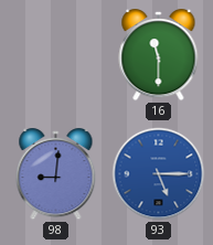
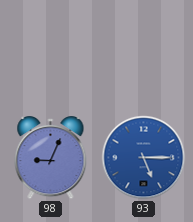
16: 11:30 -> none
98: 9:01 -> 9:04
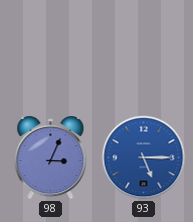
98: 9:04 -> 3:04
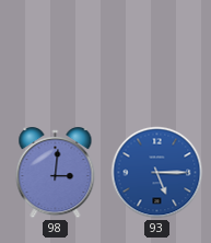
98: 3:04 -> 3:01
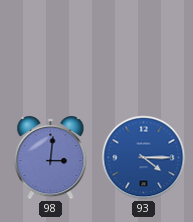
93: 5:15 -> 4:15
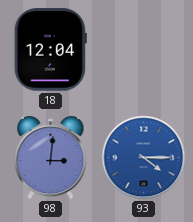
18: none -> 12:04
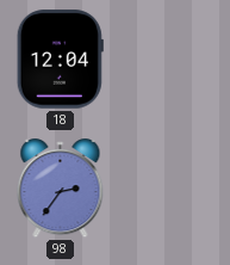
98: 3:01 -> 2:36
93: 4:15 -> none
